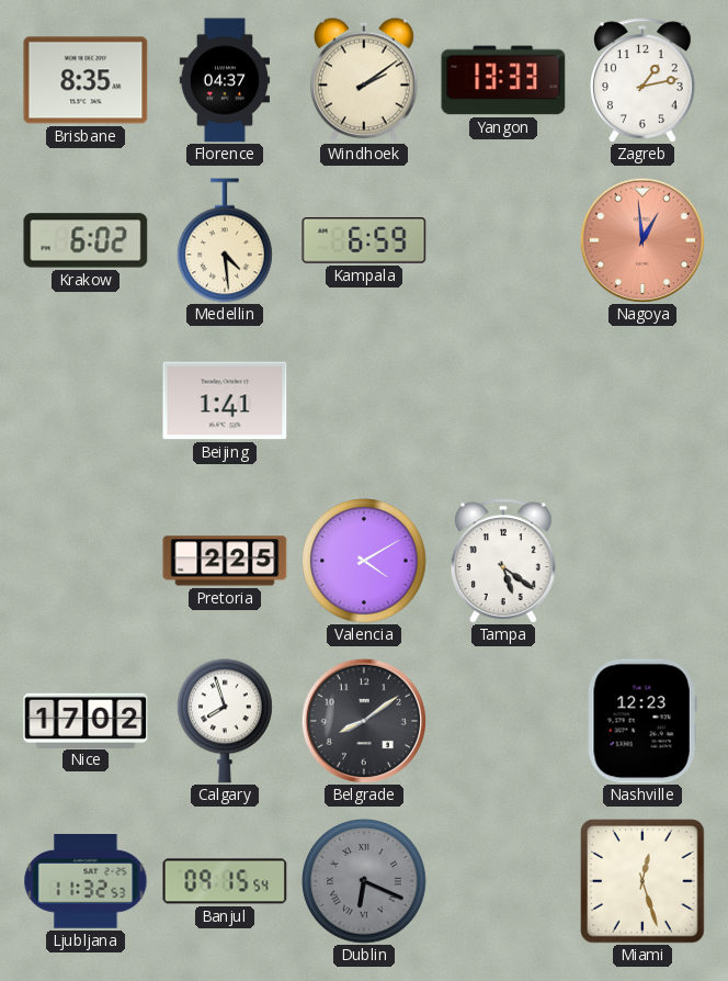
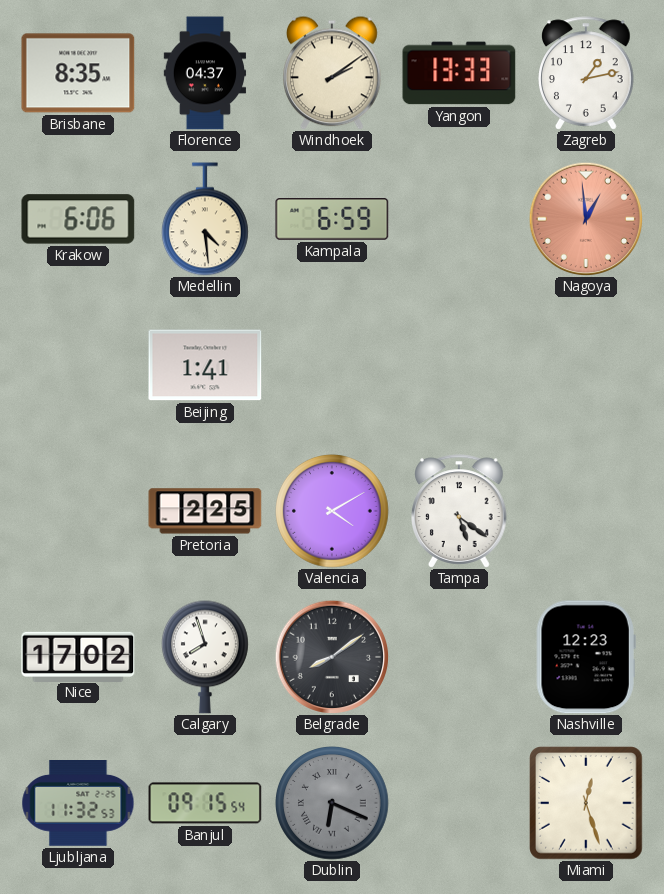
Krakow: 6:02 -> 6:06
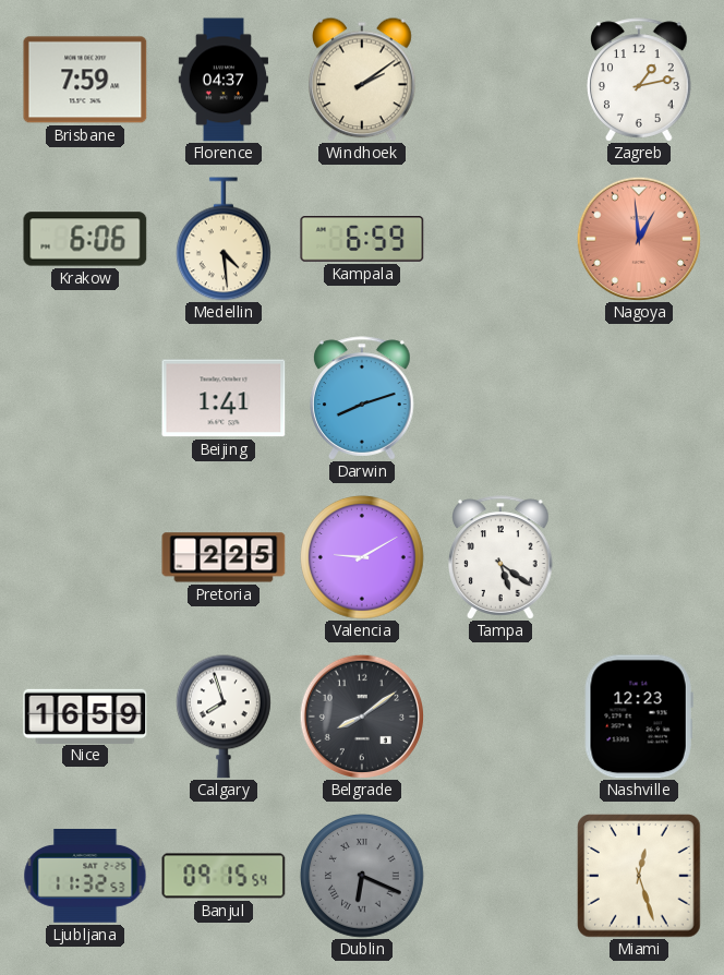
Brisbane: 8:35 -> 7:59
Yangon: 13:33 -> none
Darwin: none -> 8:12
Valencia: 4:10 -> 9:10
Nice: 17:02 -> 16:59
